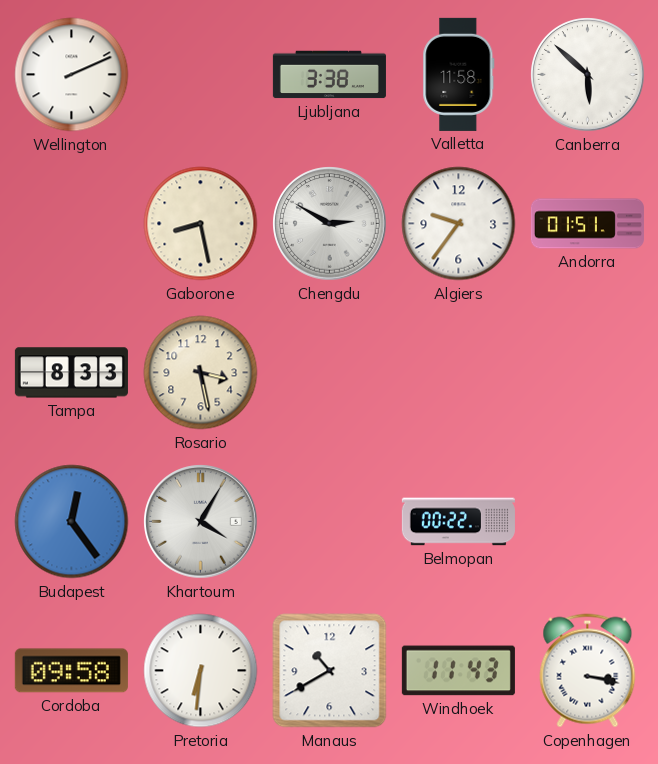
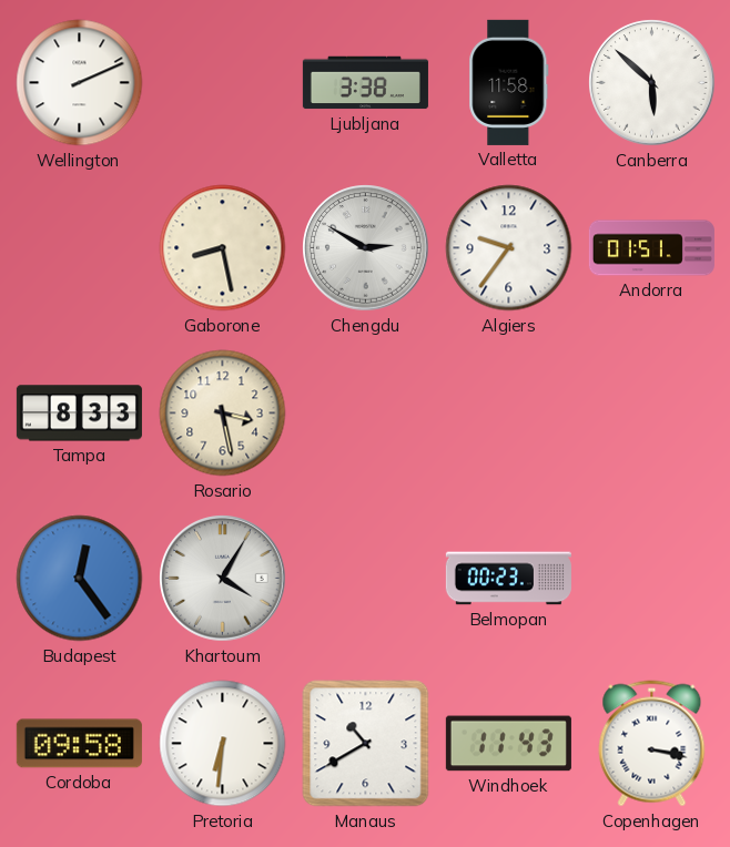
Belmopan: 00:22 -> 00:23
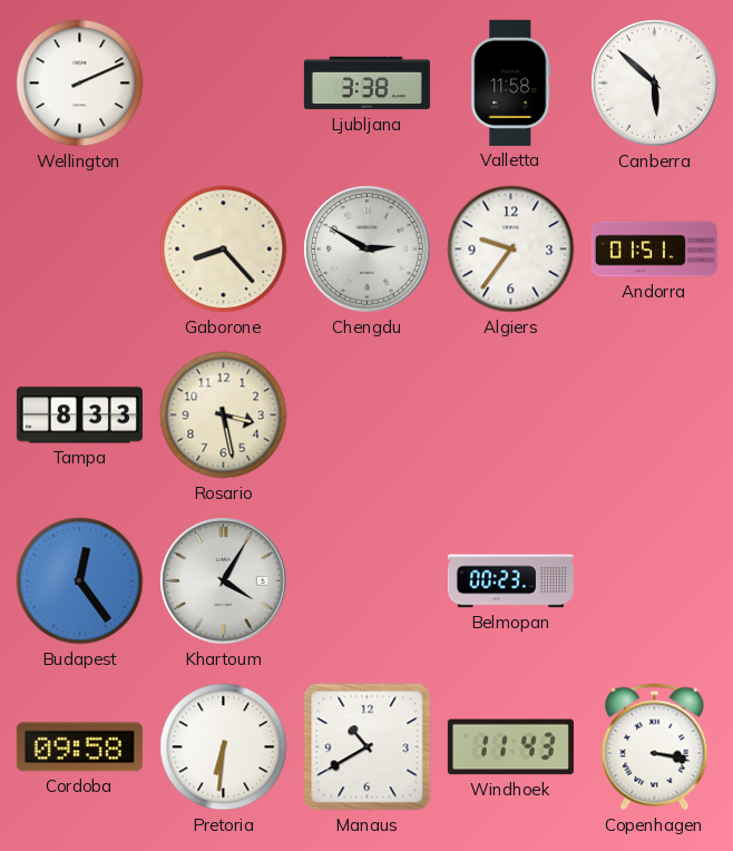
Gaborone: 8:28 -> 8:23
